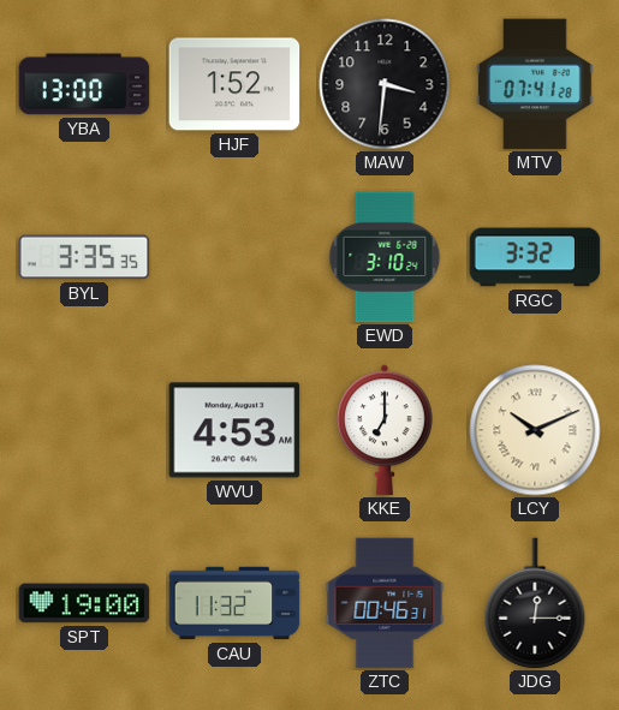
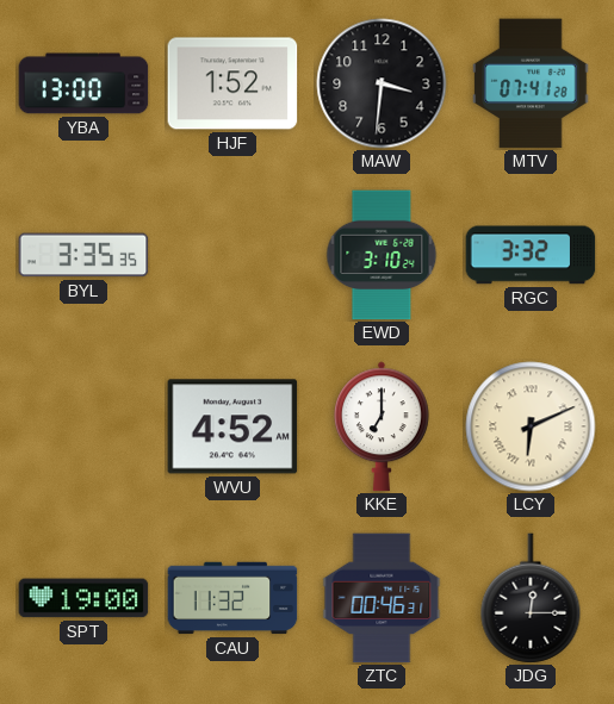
WVU: 4:53 -> 4:52
LCY: 10:11 -> 6:11
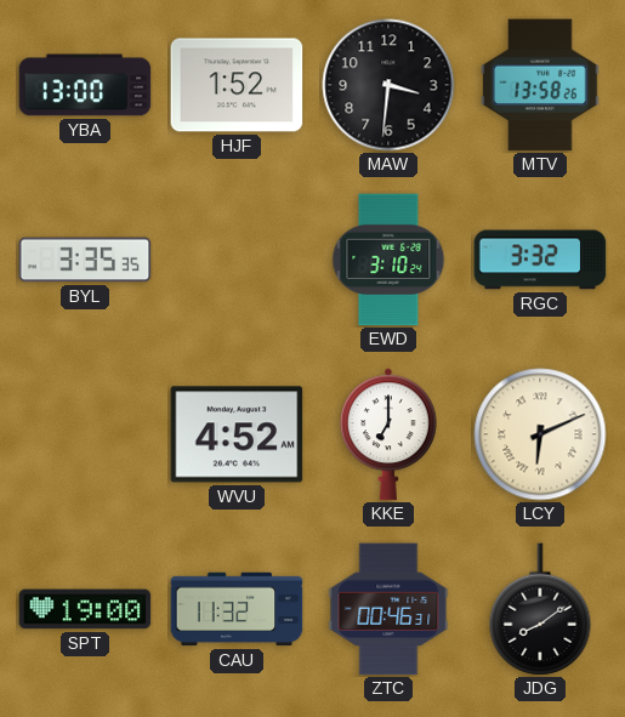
MTV: 07:41 -> 13:58
JDG: 12:15 -> 8:09
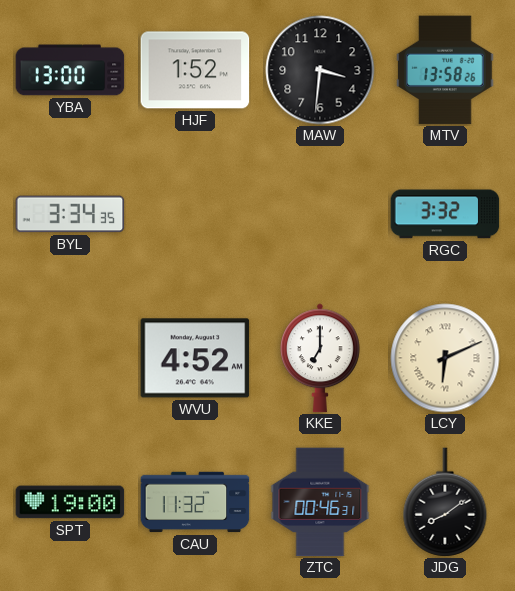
BYL: 3:35 -> 3:34
EWD: 3:10 -> none
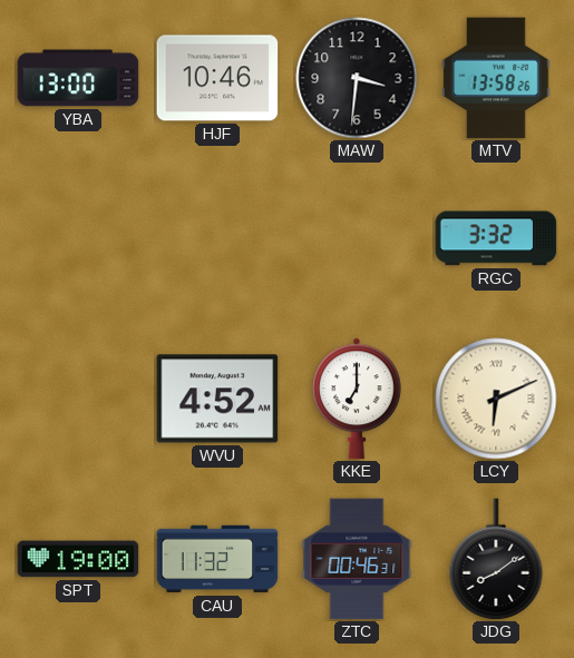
HJF: 1:52 -> 10:46
BYL: 3:34 -> none
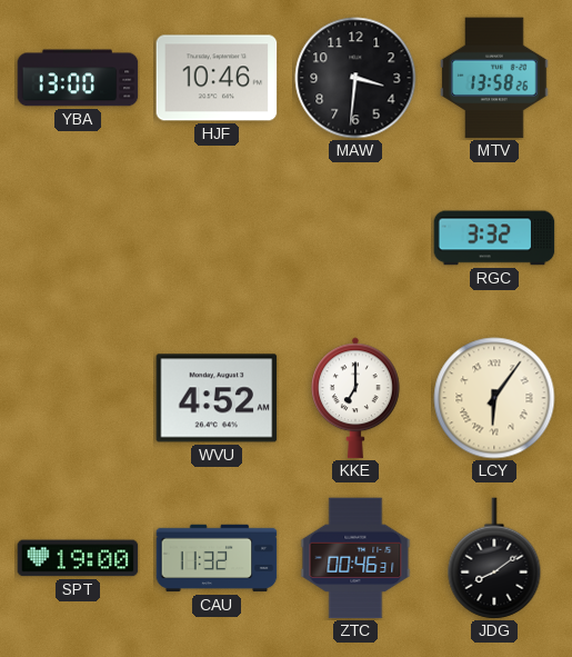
LCY: 6:11 -> 6:06
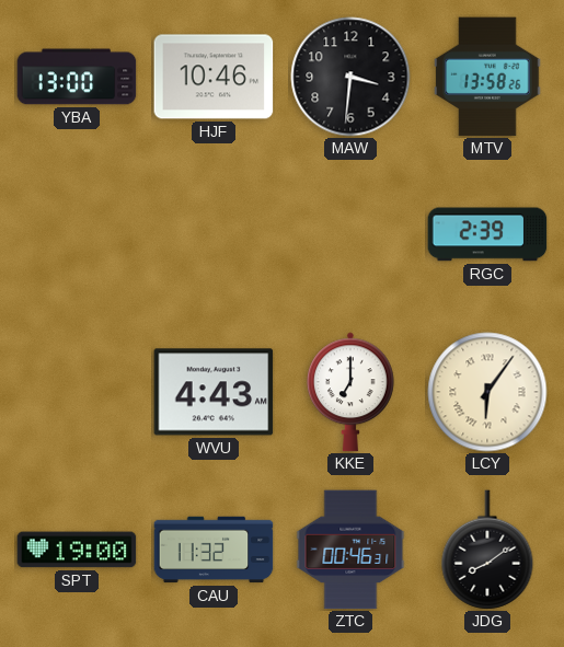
RGC: 3:32 -> 2:39
WVU: 4:52 -> 4:43
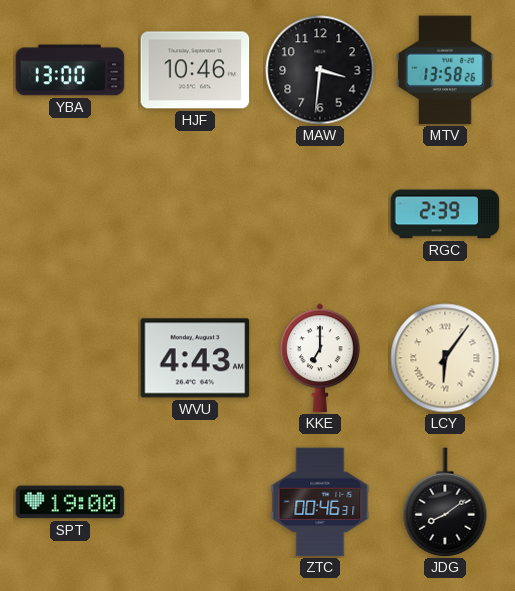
CAU: 11:32 -> none
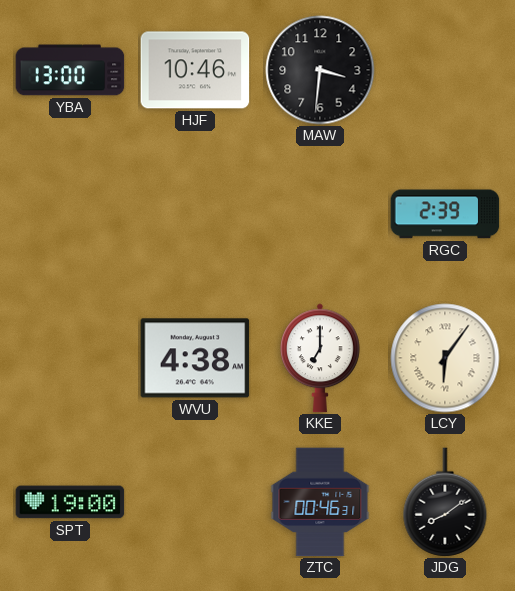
MTV: 13:58 -> none
WVU: 4:43 -> 4:38
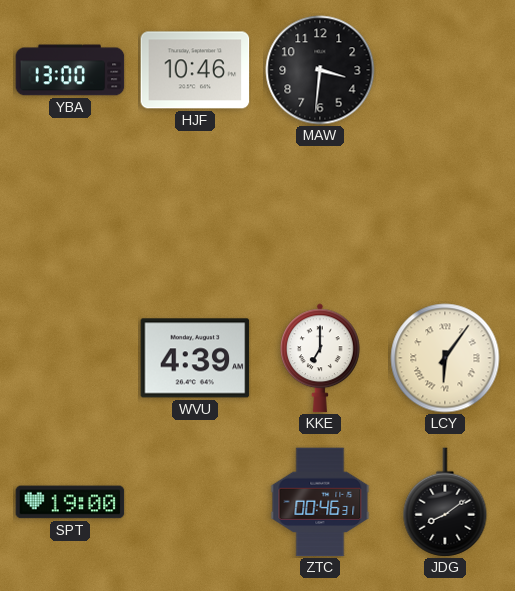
RGC: 2:39 -> none
WVU: 4:38 -> 4:39
